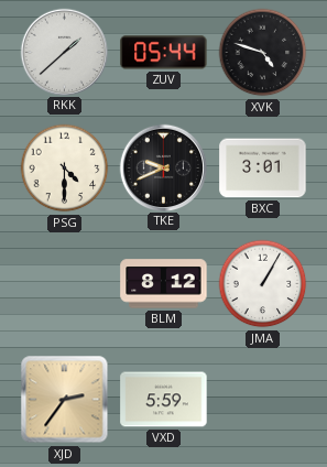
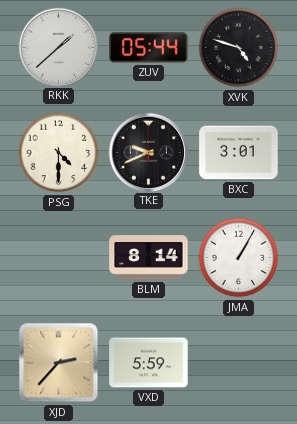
BLM: 8:12 -> 8:14
XJD: 2:36 -> 2:37
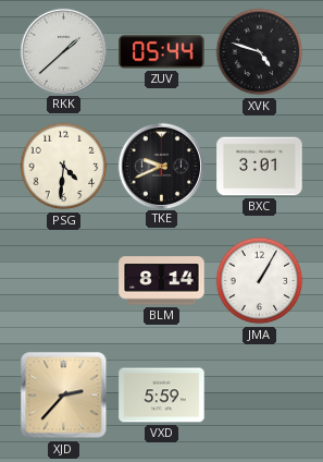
PSG: 4:30 -> 4:31
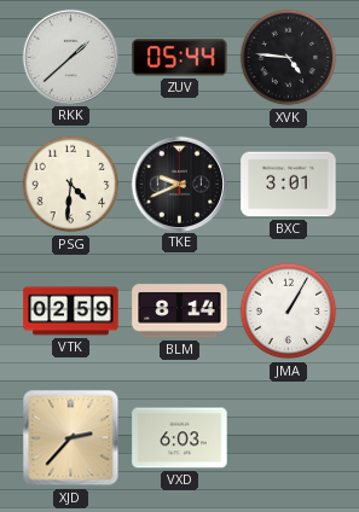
XVK: 4:48 -> 4:46
VTK: none -> 02:59
VXD: 5:59 -> 6:03
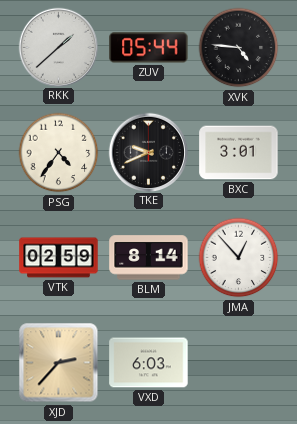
PSG: 4:31 -> 4:36
JMA: 1:05 -> 12:53
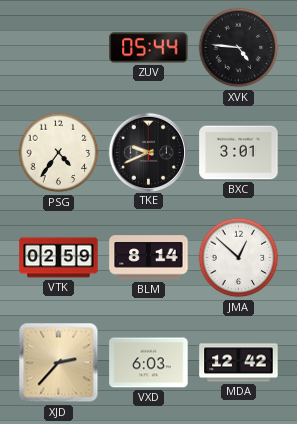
RKK: 1:38 -> none
JMA: 12:53 -> 12:52
MDA: none -> 12:42
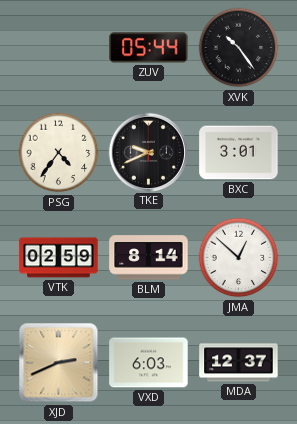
XVK: 4:46 -> 10:24
XJD: 2:37 -> 2:41
MDA: 12:42 -> 12:37
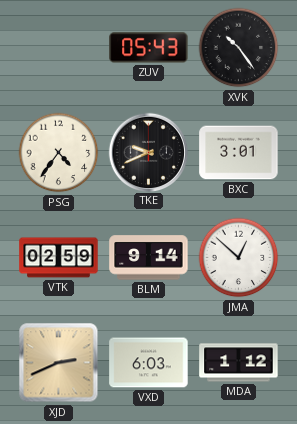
ZUV: 05:44 -> 05:43
BLM: 8:14 -> 9:14
MDA: 12:37 -> 1:12
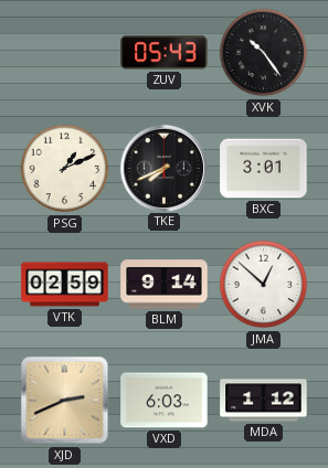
PSG: 4:36 -> 1:11
TKE: 9:41 -> 7:41
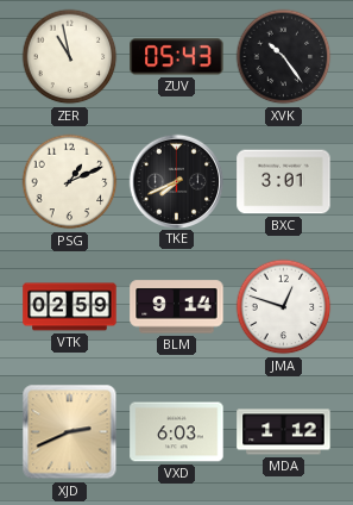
ZER: none -> 10:58
JMA: 12:52 -> 12:48
